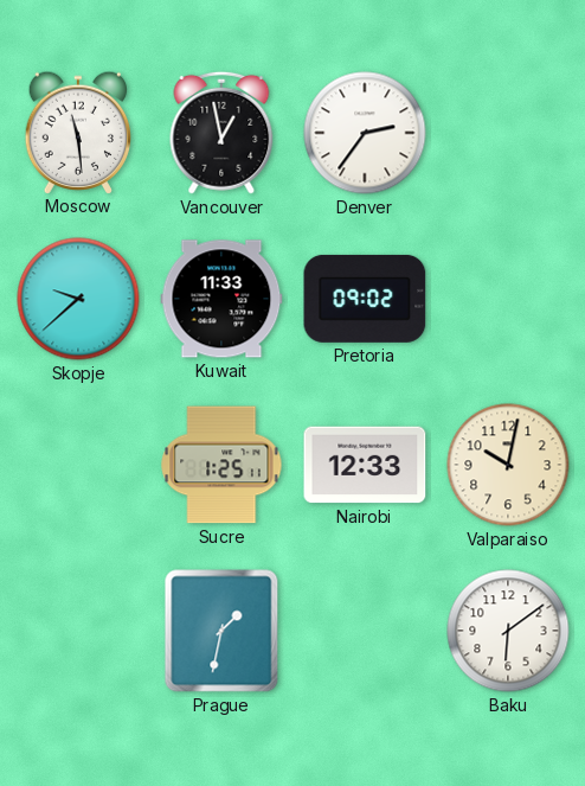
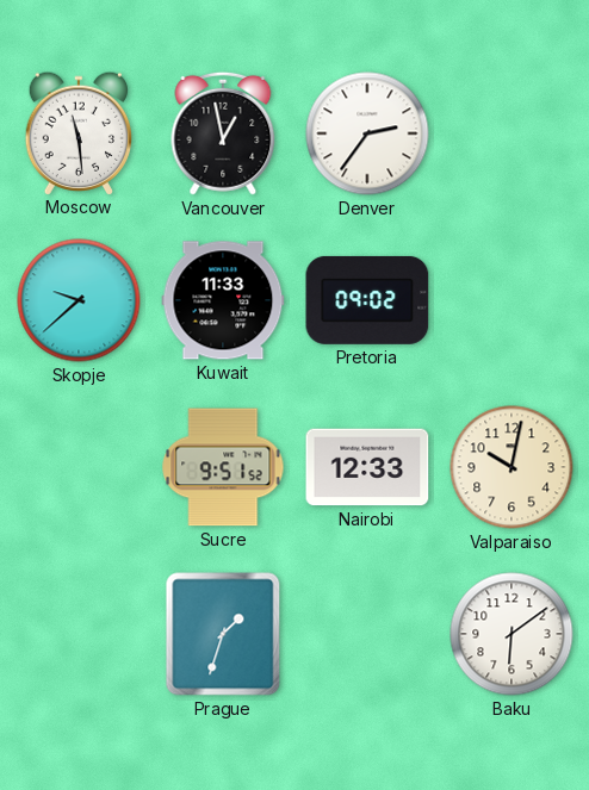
Sucre: 1:25 -> 9:51
Prague: 1:32 -> 1:33
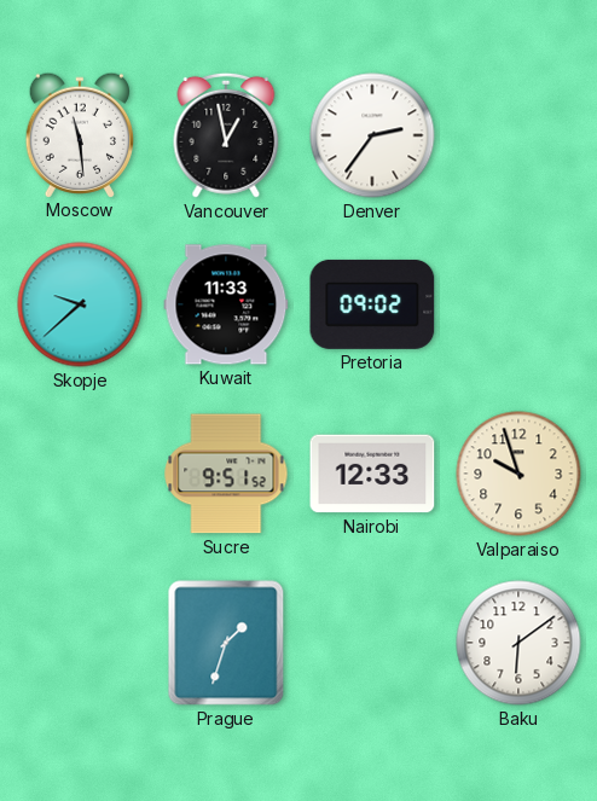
Valparaiso: 10:02 -> 9:57
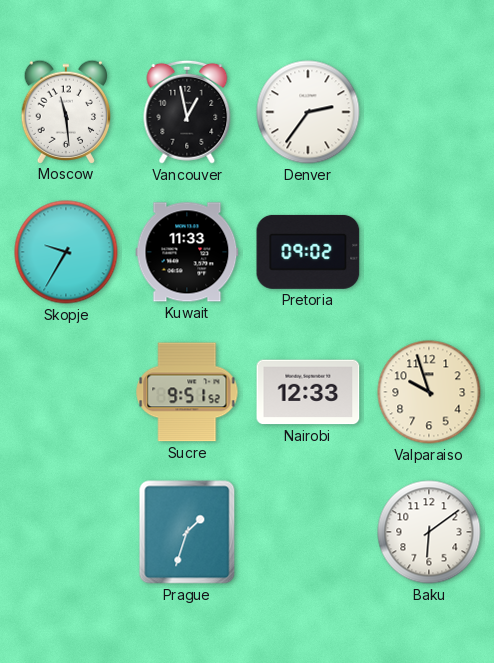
Skopje: 9:38 -> 9:35
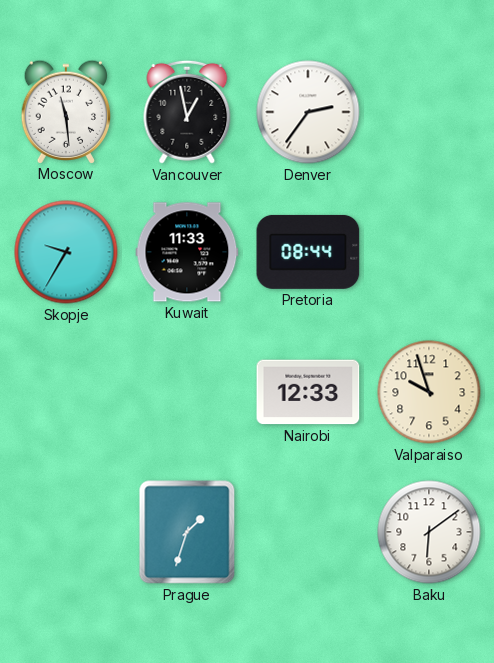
Pretoria: 09:02 -> 08:44
Sucre: 9:51 -> none
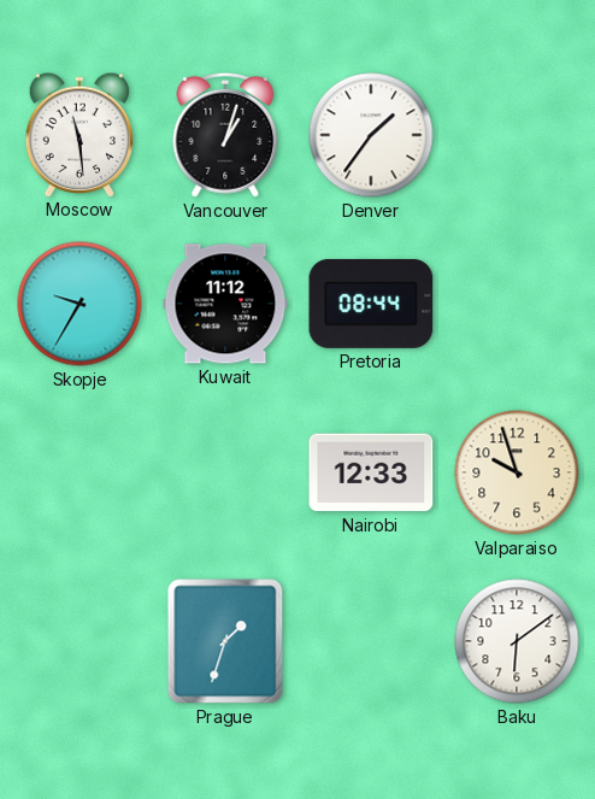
Vancouver: 12:58 -> 1:03
Denver: 2:36 -> 1:36
Kuwait: 11:33 -> 11:12
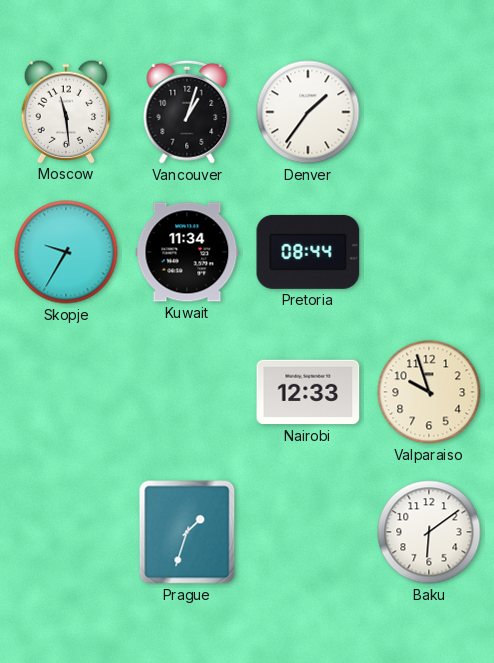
Kuwait: 11:12 -> 11:34
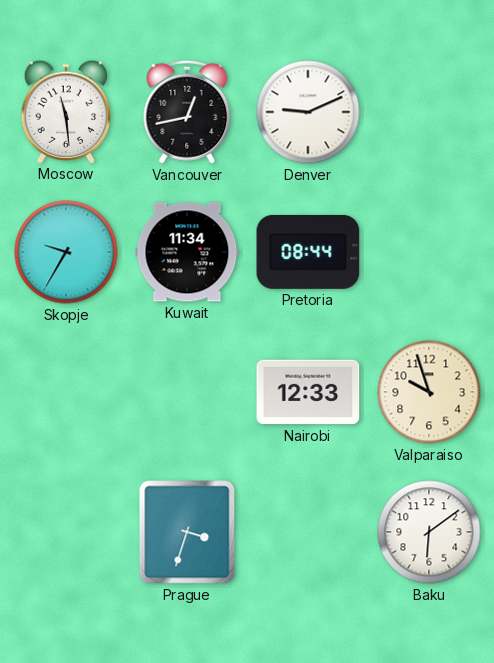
Vancouver: 1:03 -> 12:43
Denver: 1:36 -> 9:11
Prague: 1:33 -> 3:33
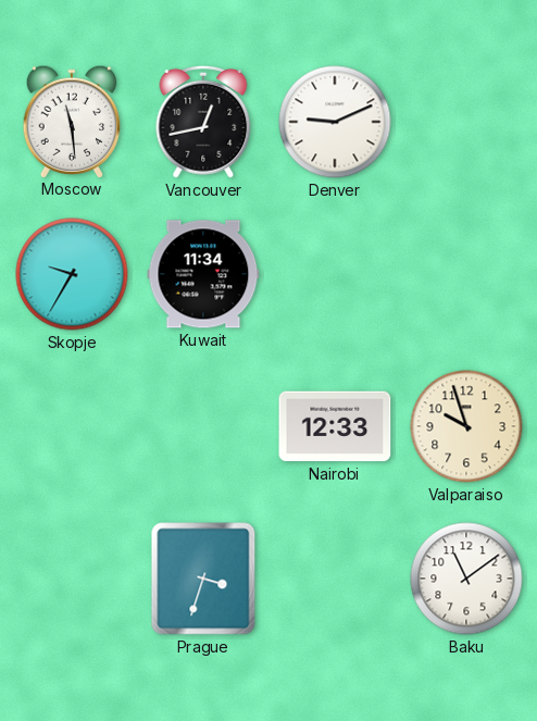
Pretoria: 08:44 -> none
Baku: 6:09 -> 11:09
